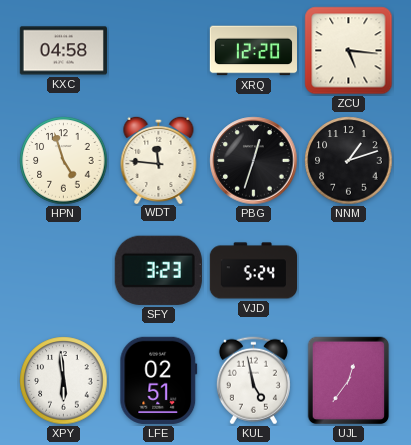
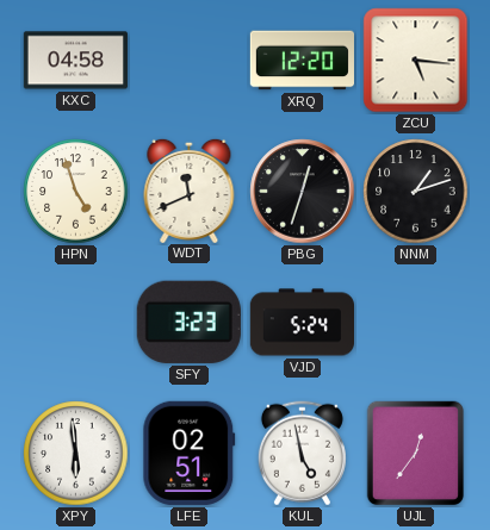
WDT: 11:46 -> 11:41
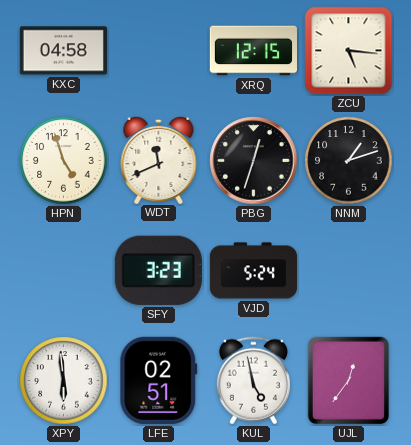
XRQ: 12:20 -> 12:15
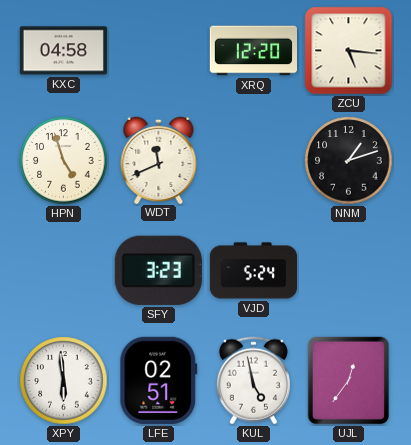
XRQ: 12:15 -> 12:20
PBG: 12:33 -> none
